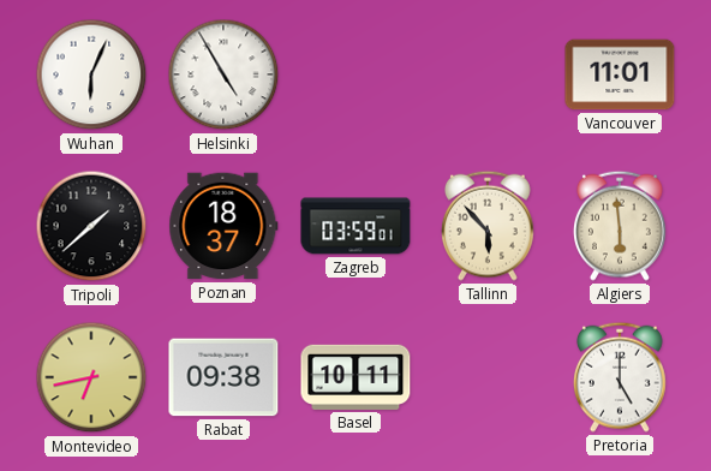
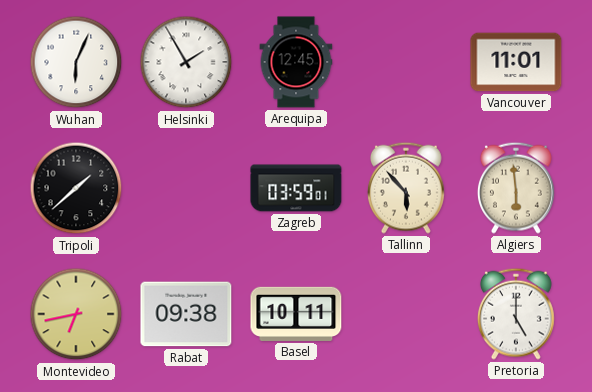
Helsinki: 4:55 -> 1:55
Arequipa: none -> 12:45
Poznan: 18:37 -> none
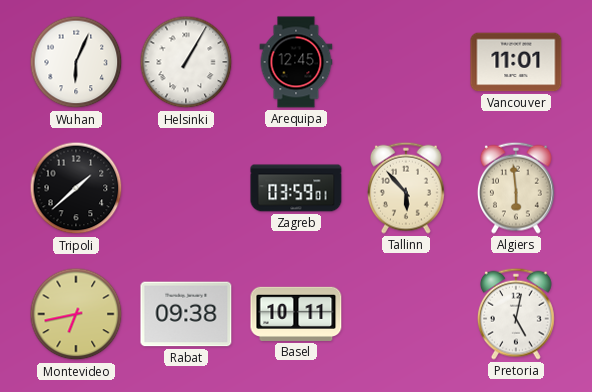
Helsinki: 1:55 -> 1:05
Pretoria: 5:00 -> 5:02
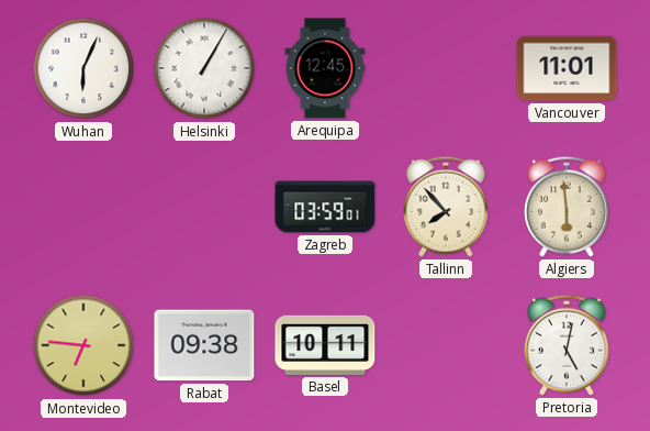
Tripoli: 1:38 -> none
Tallinn: 5:53 -> 7:53
Montevideo: 6:43 -> 6:46
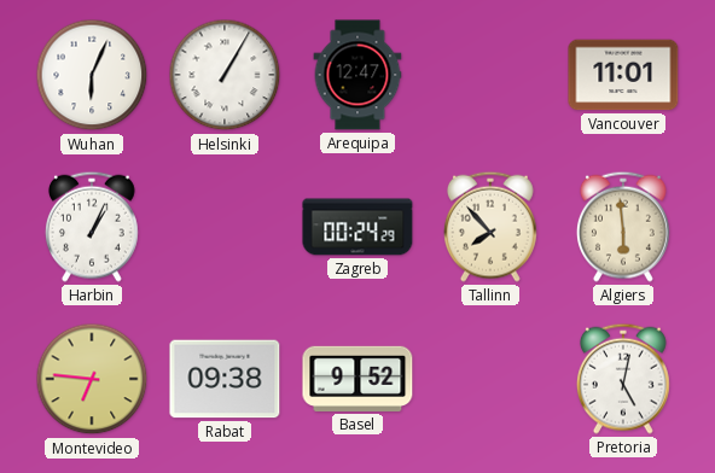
Arequipa: 12:45 -> 12:47
Harbin: none -> 1:04
Zagreb: 03:59 -> 00:24
Basel: 10:11 -> 9:52
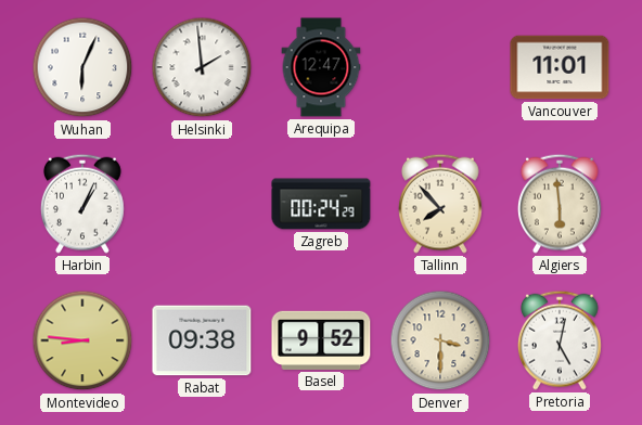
Helsinki: 1:05 -> 1:59
Montevideo: 6:46 -> 8:46
Denver: none -> 3:30
